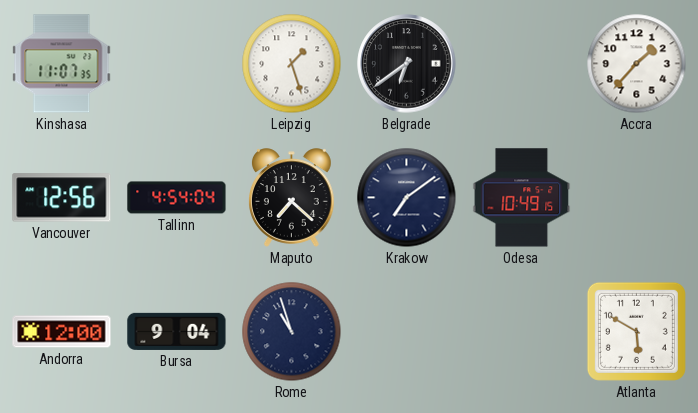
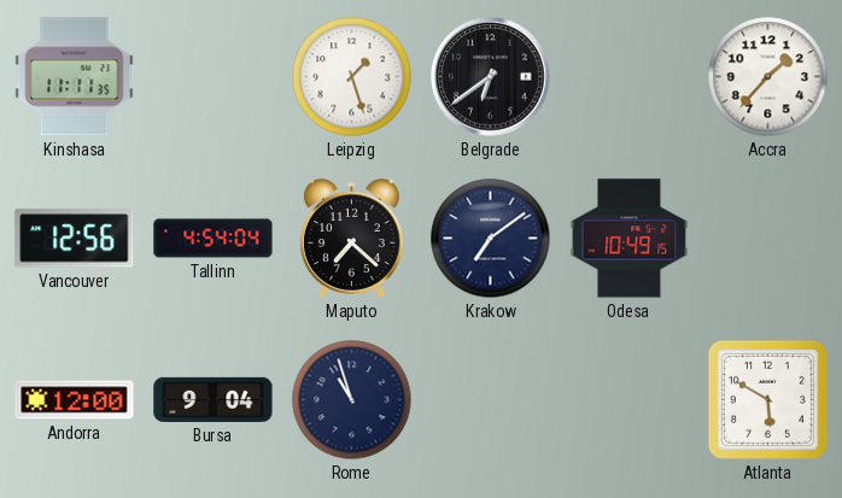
Kinshasa: 11:07 -> 11:11
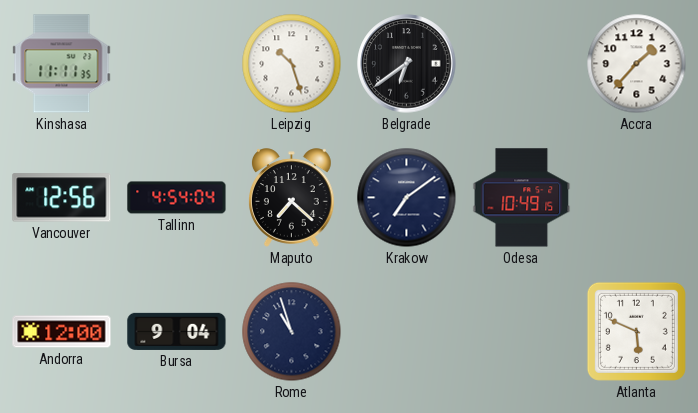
Leipzig: 1:27 -> 10:27
Atlanta: 5:50 -> 5:49
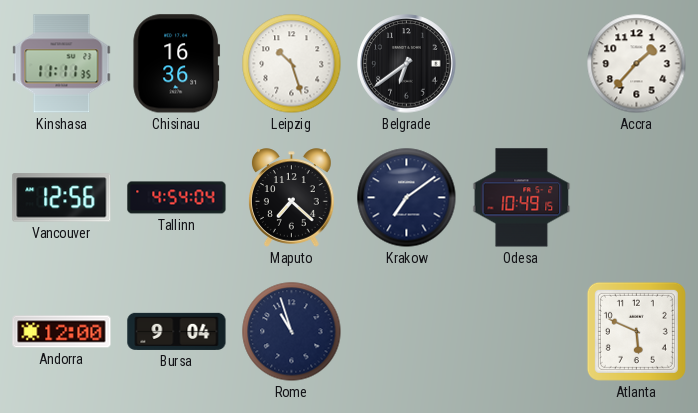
Chisinau: none -> 16:36
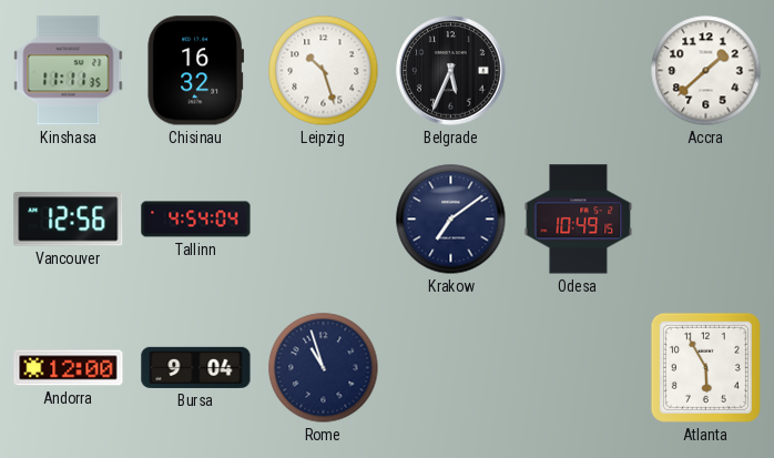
Chisinau: 16:36 -> 16:32
Belgrade: 6:39 -> 5:34
Accra: 1:37 -> 1:38
Maputo: 7:22 -> none
Atlanta: 5:49 -> 5:55
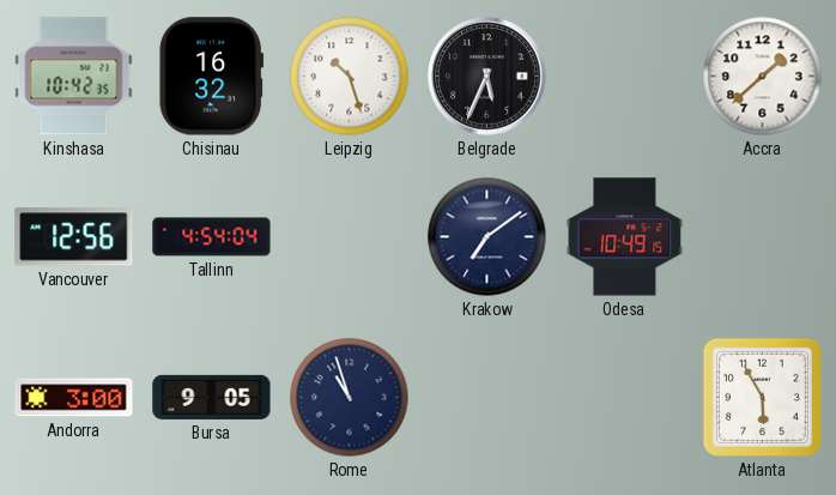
Kinshasa: 11:11 -> 10:42
Andorra: 12:00 -> 3:00
Bursa: 9:04 -> 9:05
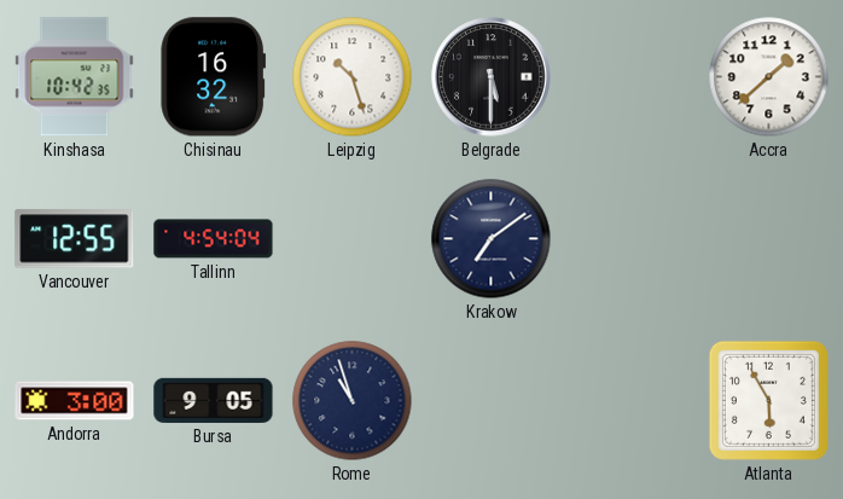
Belgrade: 5:34 -> 5:30
Vancouver: 12:56 -> 12:55
Odesa: 10:49 -> none
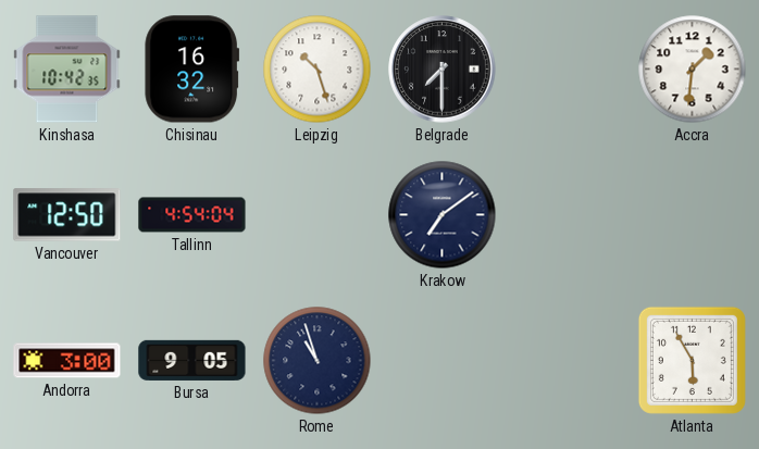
Belgrade: 5:30 -> 7:30
Accra: 1:38 -> 1:31
Vancouver: 12:55 -> 12:50
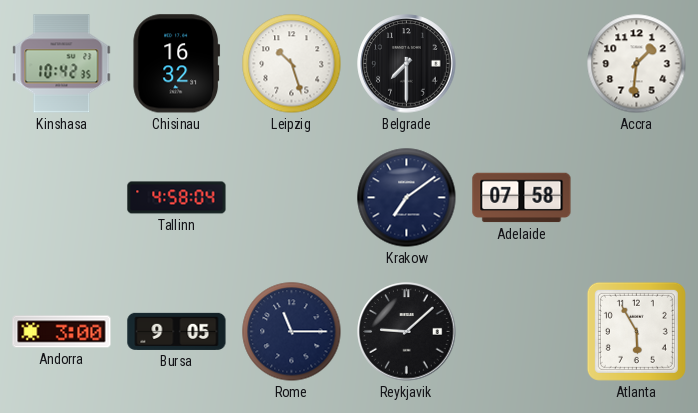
Vancouver: 12:50 -> none
Tallinn: 4:54 -> 4:58
Adelaide: none -> 07:58
Rome: 10:57 -> 11:15
Reykjavik: none -> 9:08
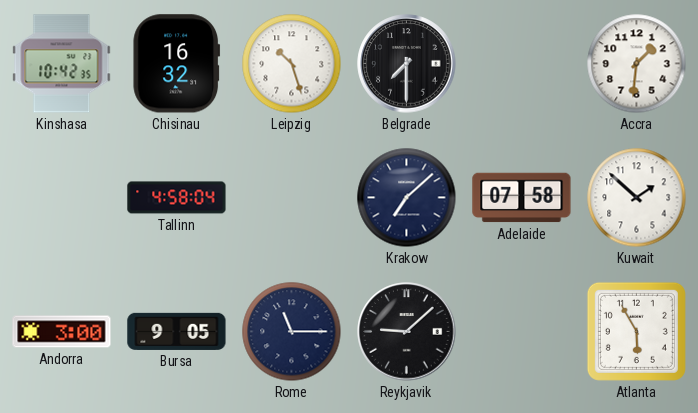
Krakow: 7:09 -> 7:08
Kuwait: none -> 1:52
